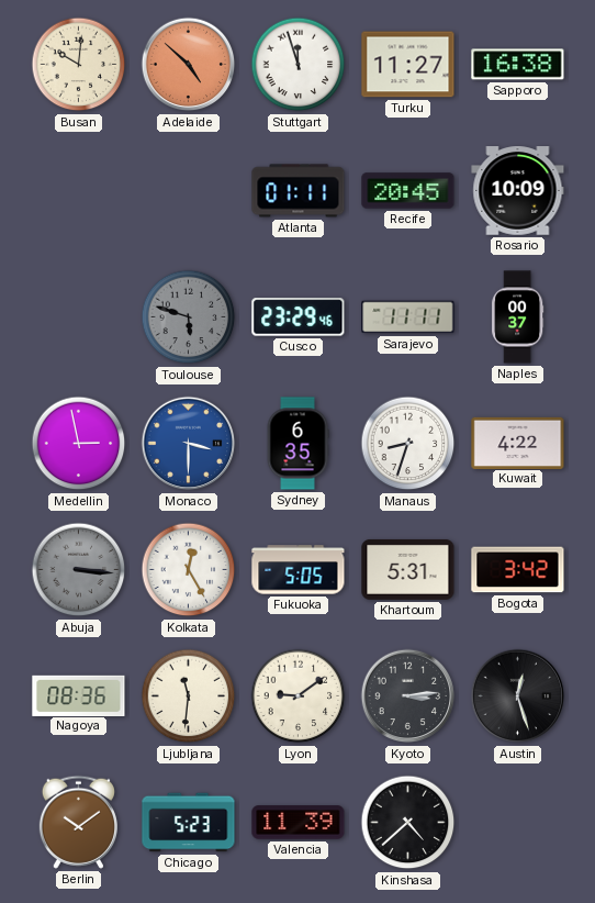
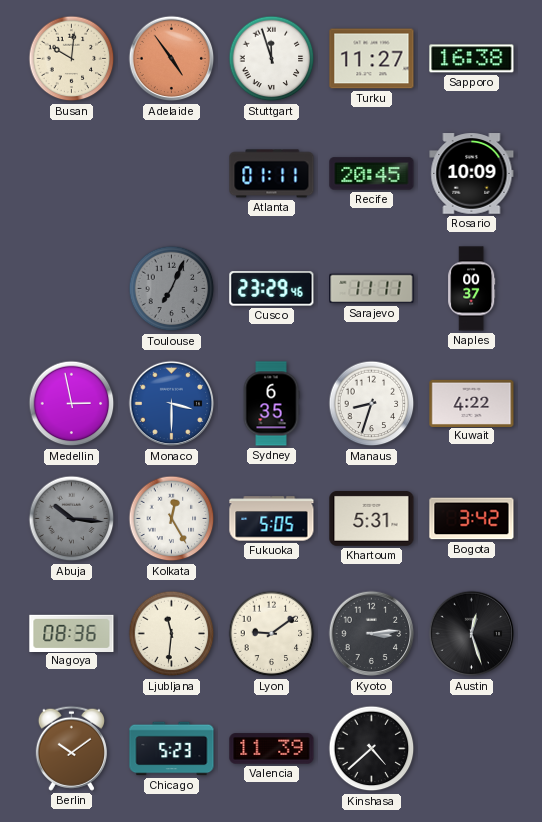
Adelaide: 4:52 -> 4:54
Toulouse: 5:48 -> 7:04
Abuja: 3:16 -> 10:16
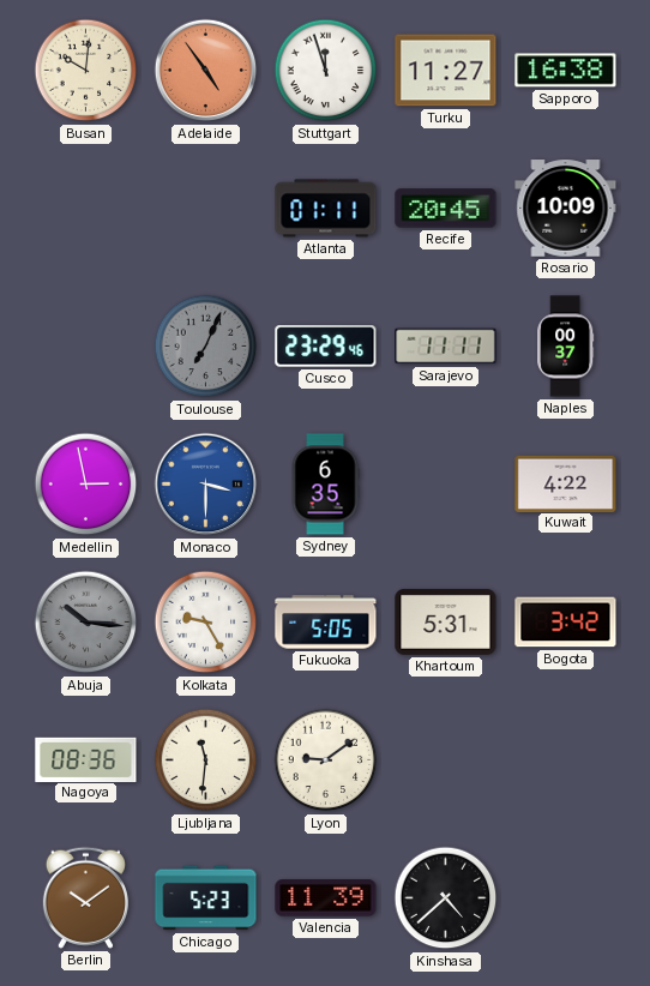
Manaus: 8:33 -> none
Kolkata: 12:25 -> 9:25
Kyoto: 3:14 -> none
Austin: 12:27 -> none
